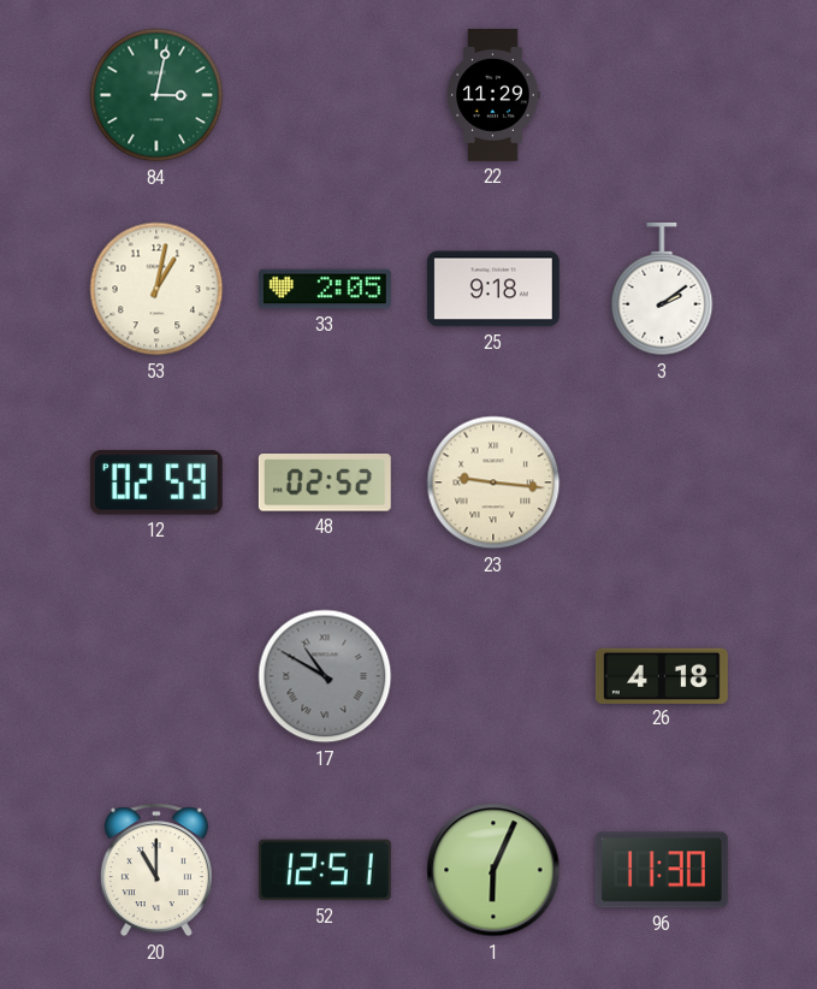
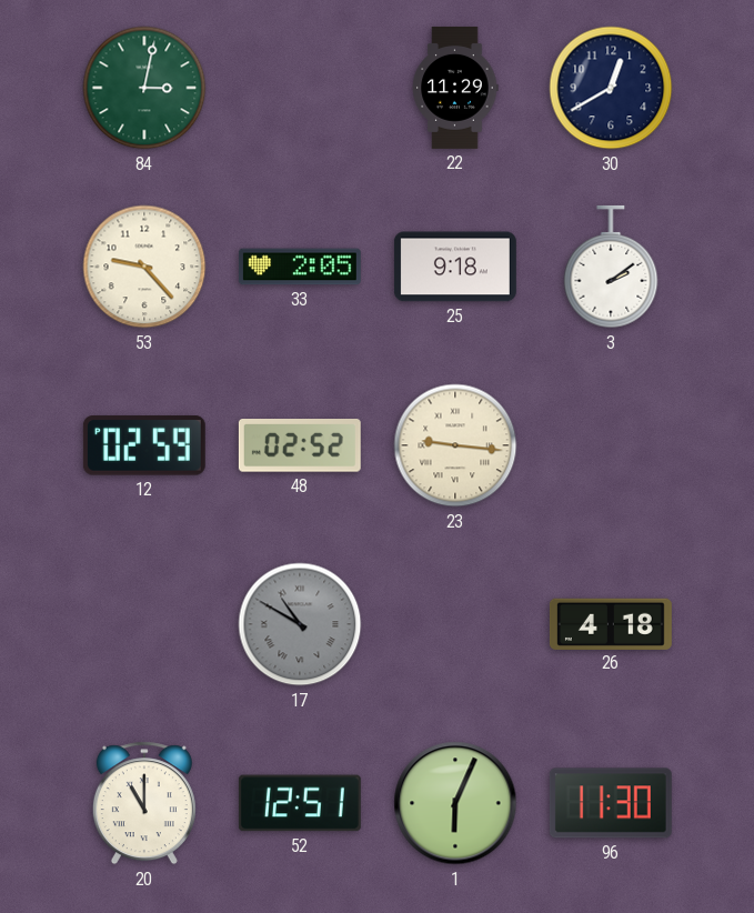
30: none -> 12:40
53: 1:02 -> 9:23
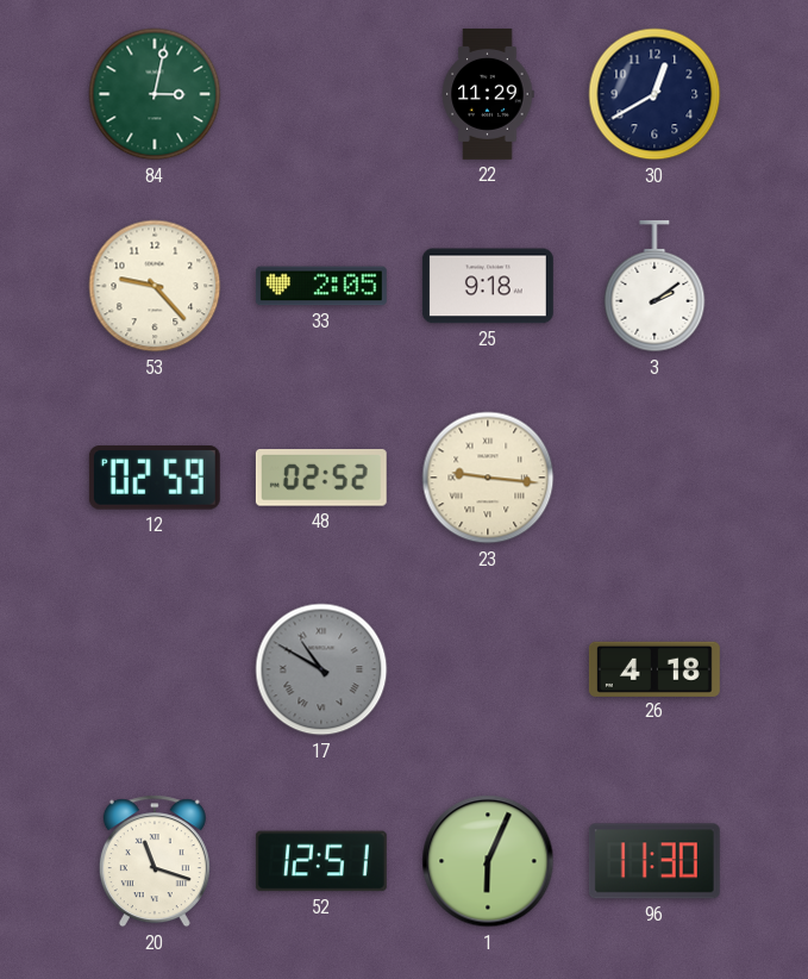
20: 11:00 -> 11:18
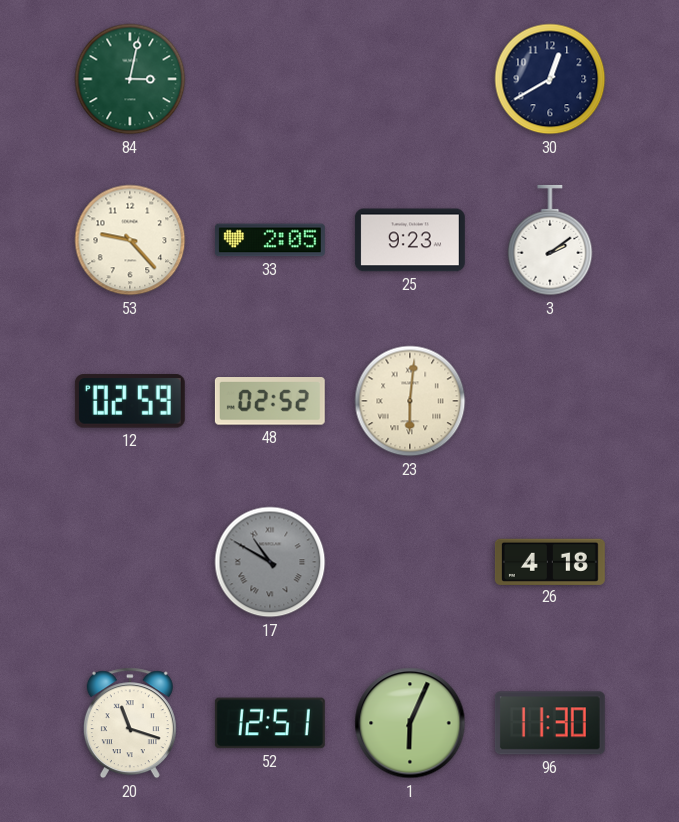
22: 11:29 -> none
25: 9:18 -> 9:23
23: 9:16 -> 6:01
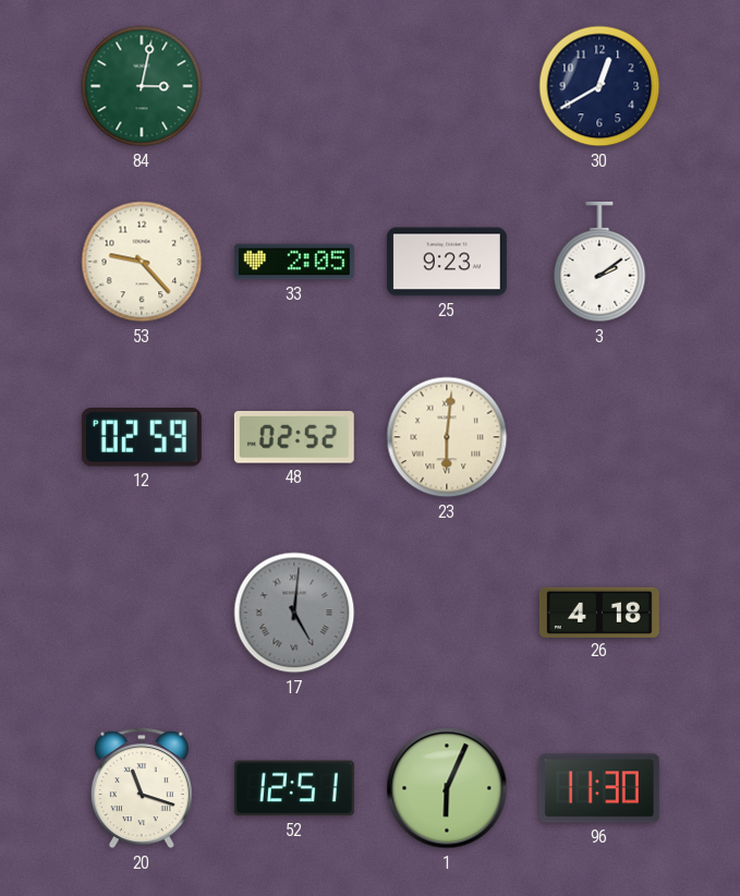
17: 10:50 -> 5:01
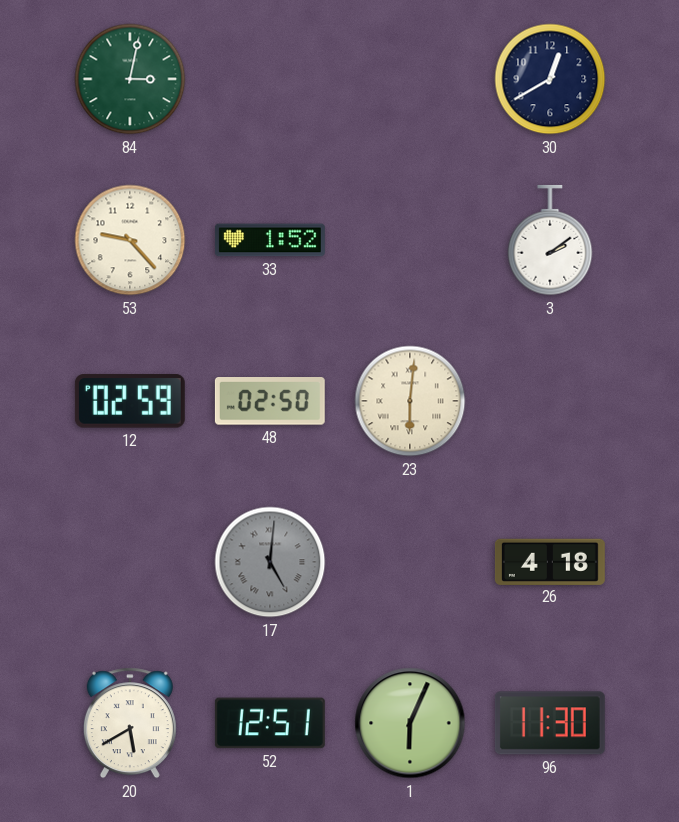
33: 2:05 -> 1:52
25: 9:23 -> none
48: 02:52 -> 02:50
20: 11:18 -> 5:40
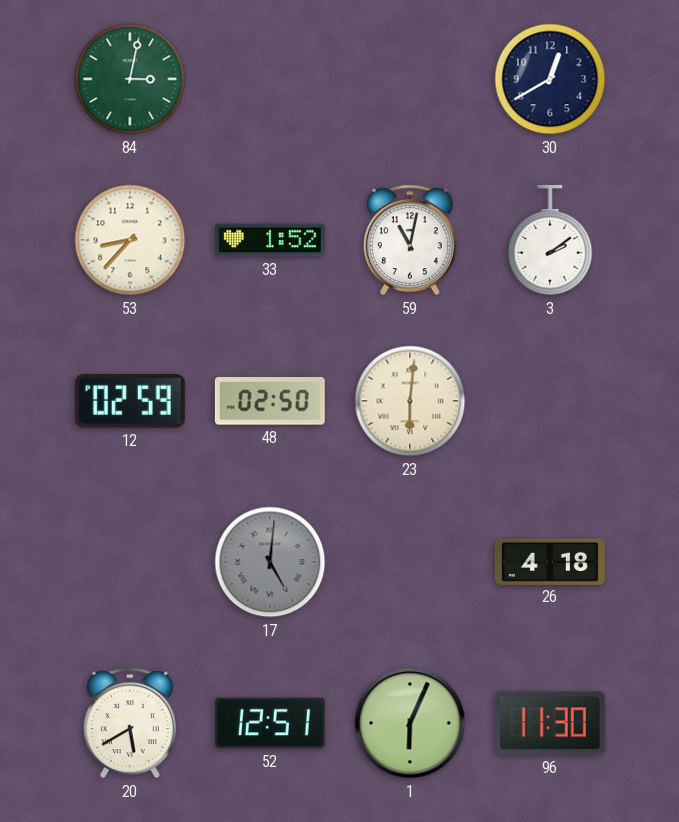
53: 9:23 -> 8:37
59: none -> 11:02
